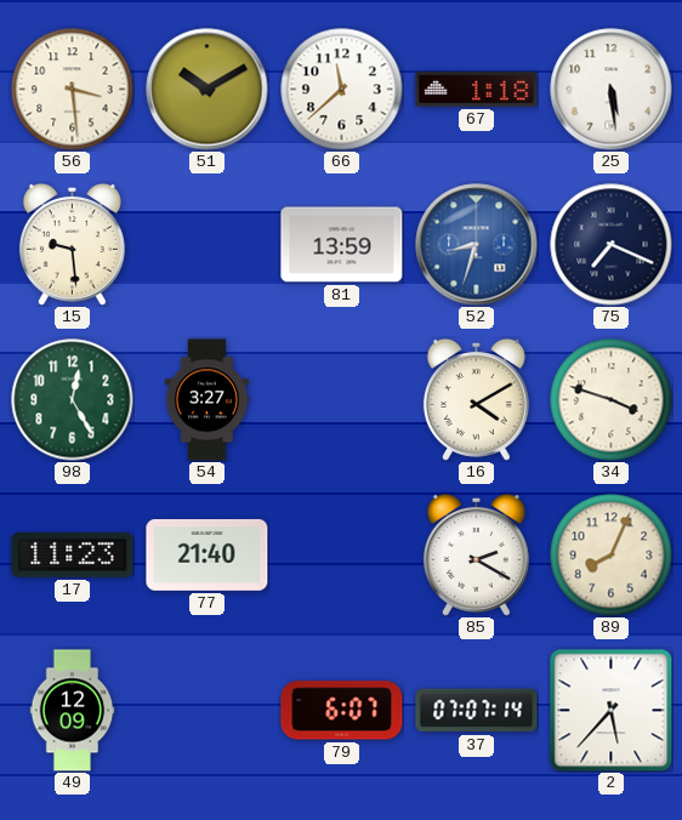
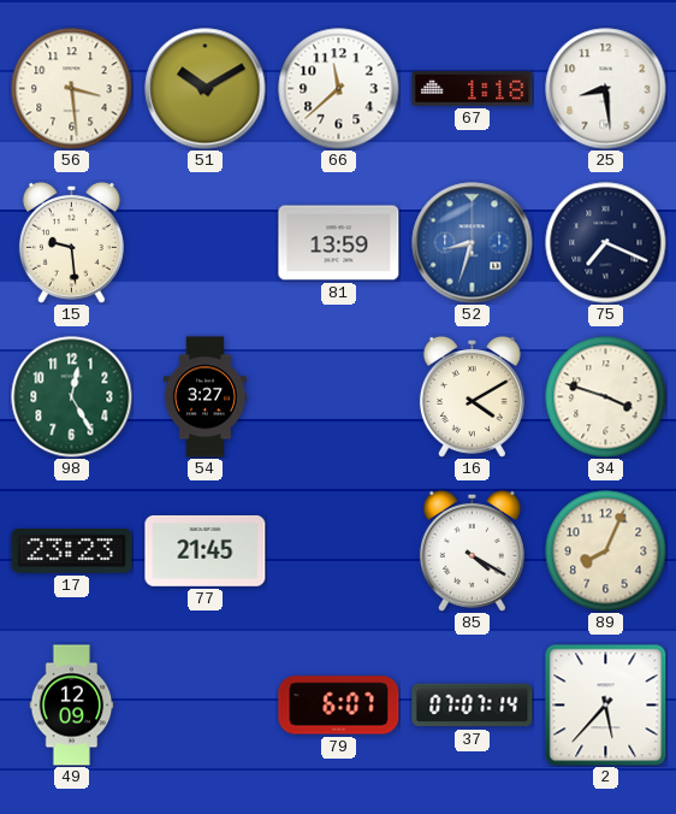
25: 5:29 -> 8:29
17: 11:23 -> 23:23
77: 21:40 -> 21:45
85: 2:20 -> 4:20
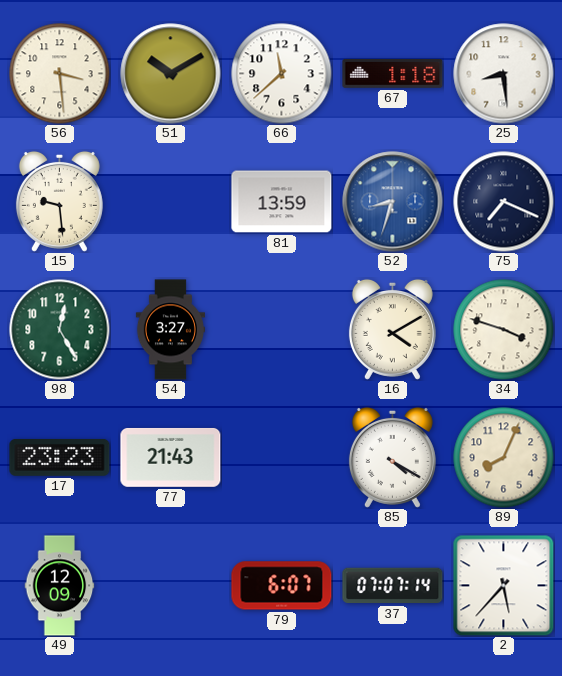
77: 21:45 -> 21:43
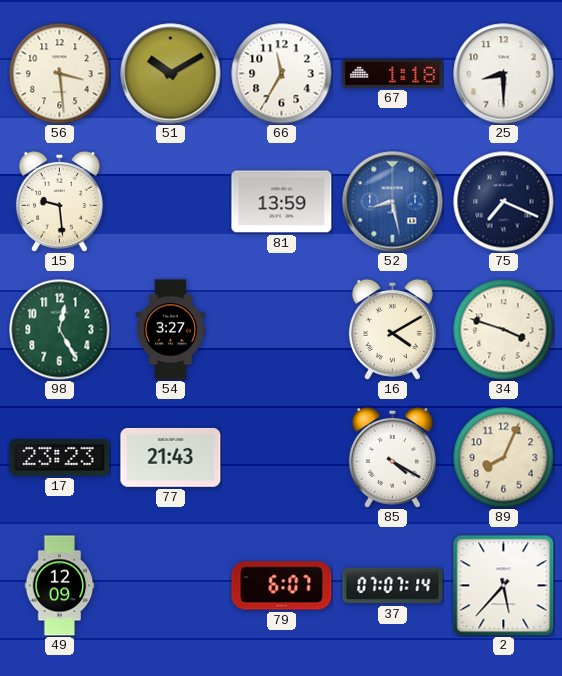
66: 11:38 -> 11:35
25: 8:29 -> 8:30
52: 8:33 -> 8:28
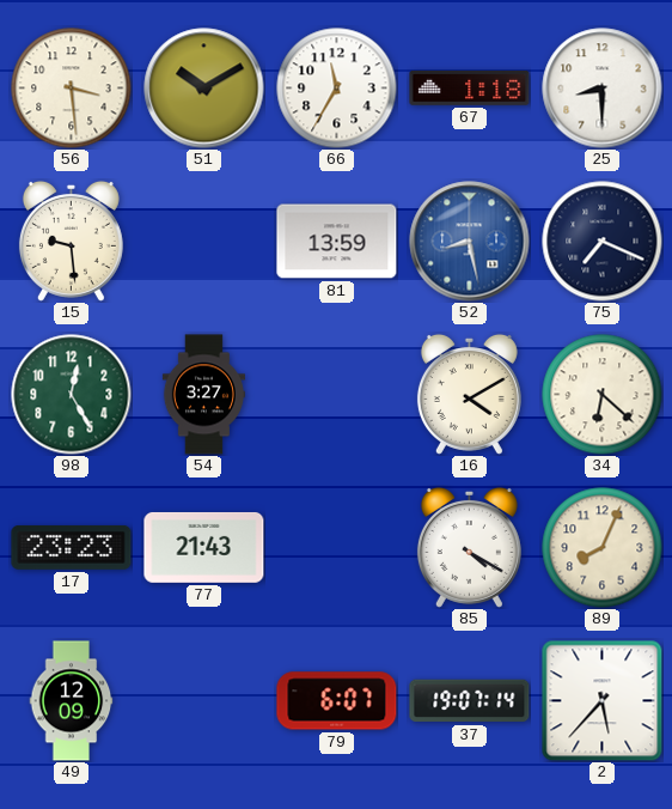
34: 3:48 -> 6:22
37: 07:07 -> 19:07
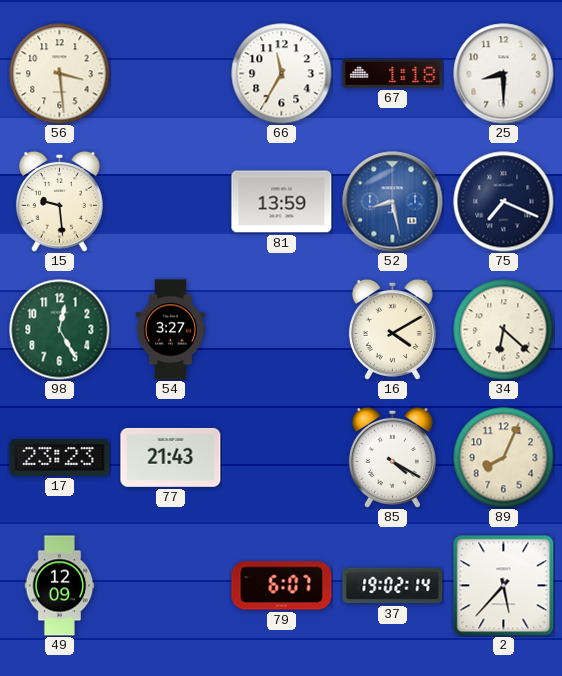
51: 10:10 -> none
37: 19:07 -> 19:02
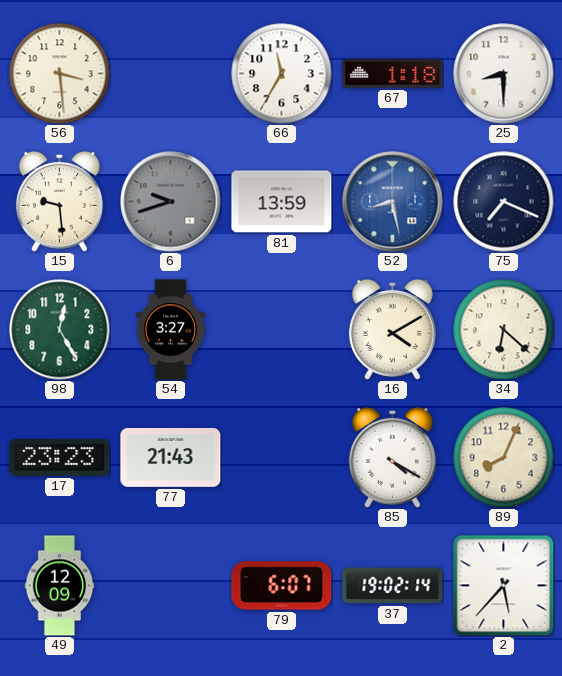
6: none -> 9:42
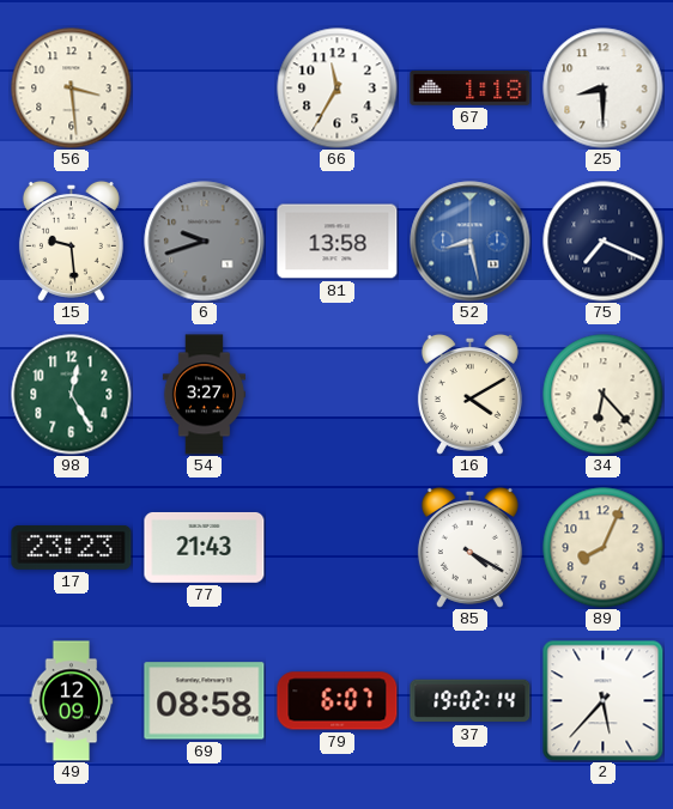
81: 13:59 -> 13:58
34: 6:22 -> 6:23
69: none -> 08:58
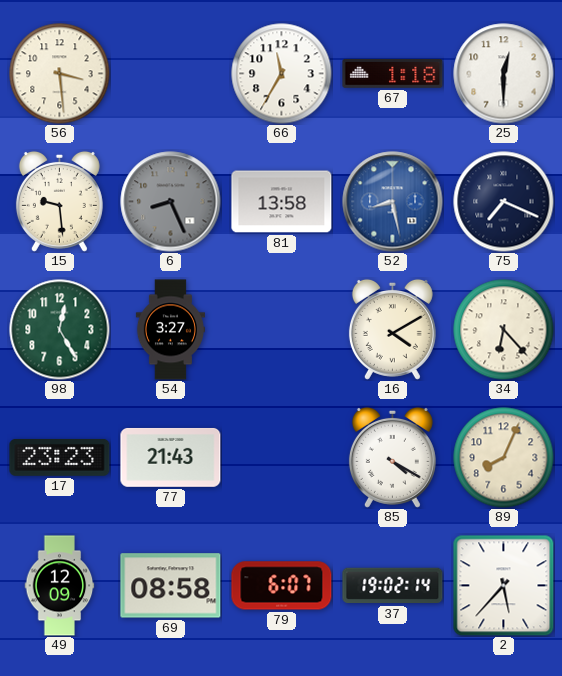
25: 8:30 -> 12:30
6: 9:42 -> 8:26
